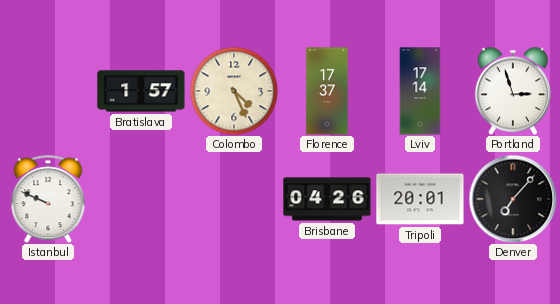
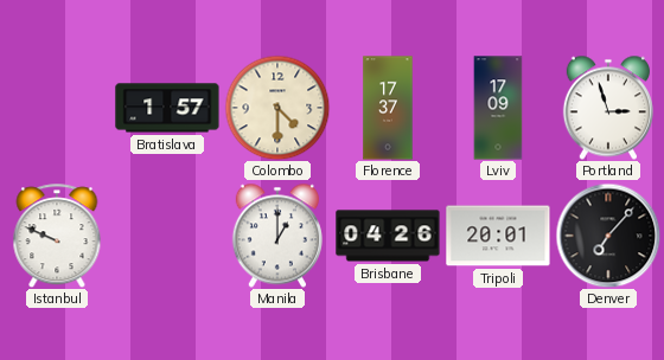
Colombo: 4:26 -> 4:30
Lviv: 17:14 -> 17:09
Manila: none -> 1:00
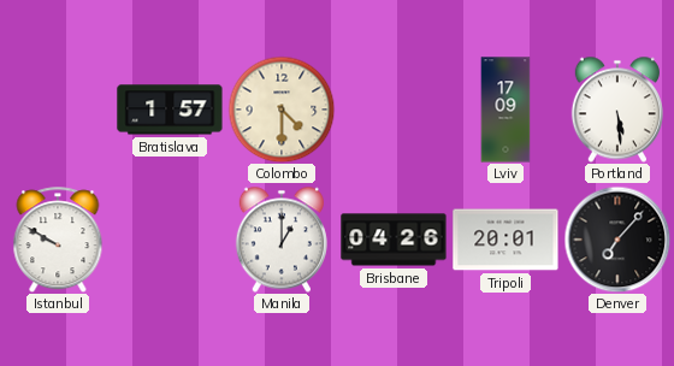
Florence: 17:37 -> none
Portland: 2:57 -> 5:29
Istanbul: 9:49 -> 9:50
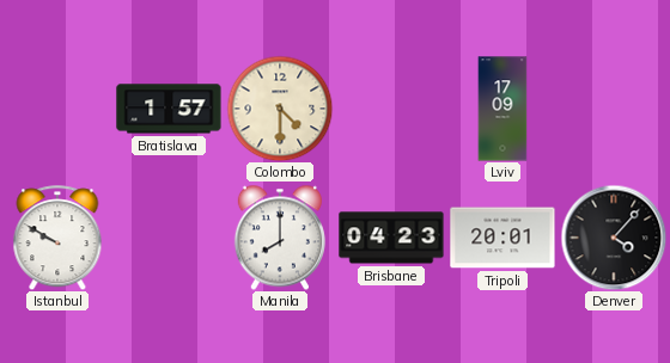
Portland: 5:29 -> none
Manila: 1:00 -> 8:00
Brisbane: 04:26 -> 04:23
Denver: 7:07 -> 4:07
